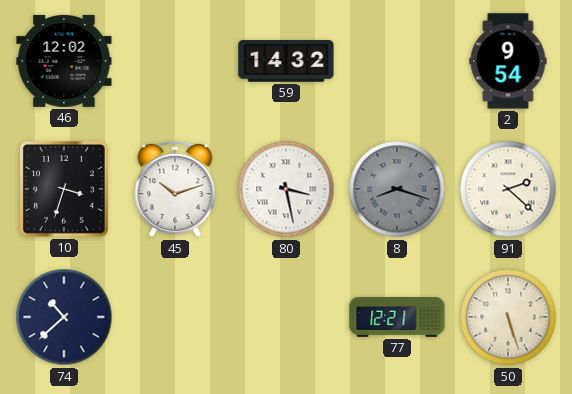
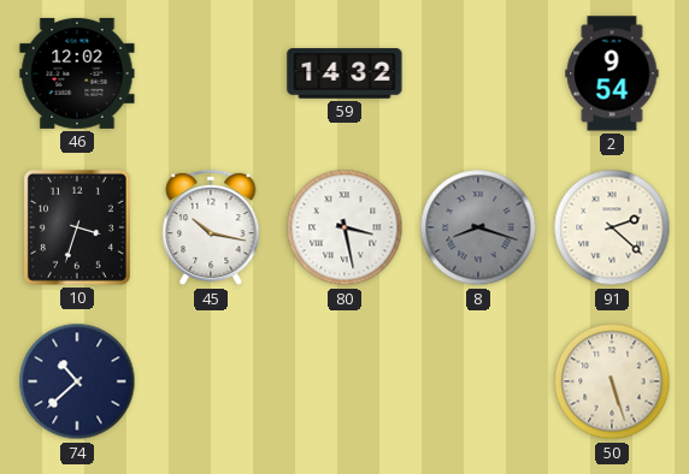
45: 10:12 -> 10:17
77: 12:21 -> none
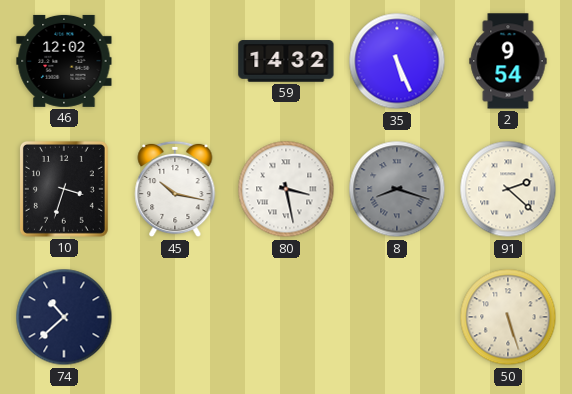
35: none -> 5:26
